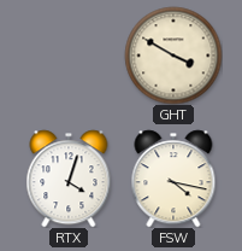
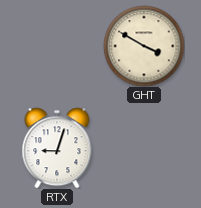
RTX: 4:03 -> 9:03
FSW: 4:17 -> none
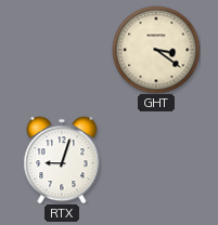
GHT: 3:50 -> 3:21
